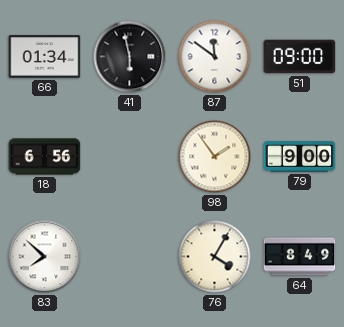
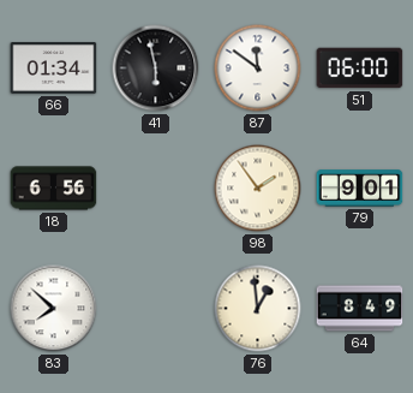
51: 09:00 -> 06:00
79: 9:00 -> 9:01
76: 4:05 -> 12:59
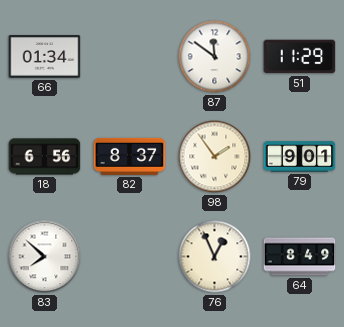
41: 5:58 -> none
51: 06:00 -> 11:29
82: none -> 8:37
76: 12:59 -> 12:56
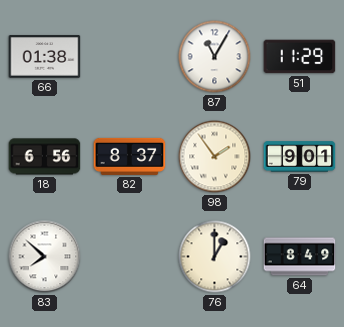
66: 01:34 -> 01:38
87: 11:51 -> 11:05
76: 12:56 -> 1:00
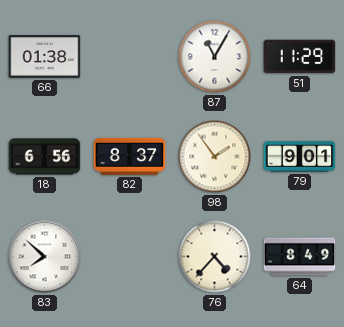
76: 1:00 -> 4:37
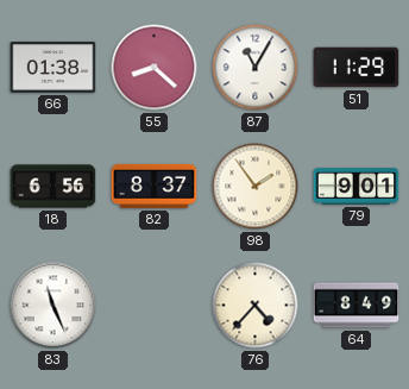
55: none -> 8:22
83: 7:52 -> 11:26
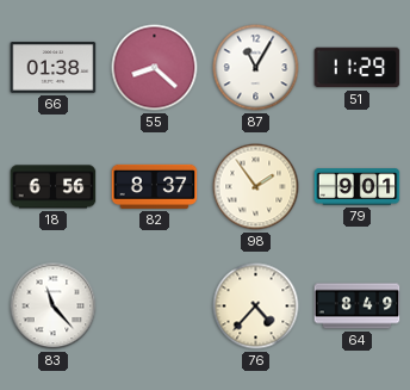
83: 11:26 -> 11:23
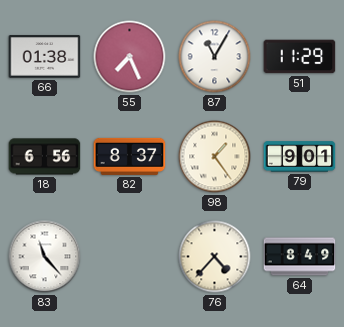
55: 8:22 -> 7:26
98: 1:54 -> 1:24
